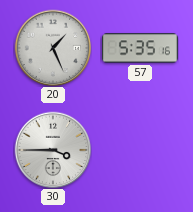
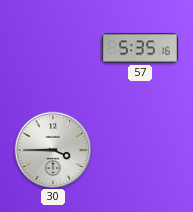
20: 1:26 -> none
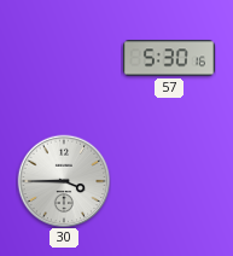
57: 5:35 -> 5:30
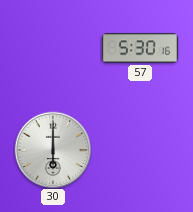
30: 3:45 -> 6:00
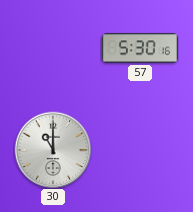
30: 6:00 -> 11:00
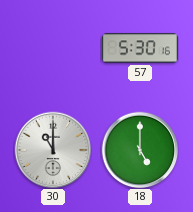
18: none -> 5:00
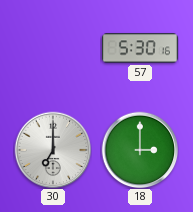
30: 11:00 -> 7:00
18: 5:00 -> 3:00
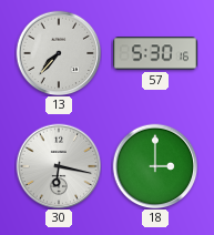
13: none -> 7:37
30: 7:00 -> 6:17
